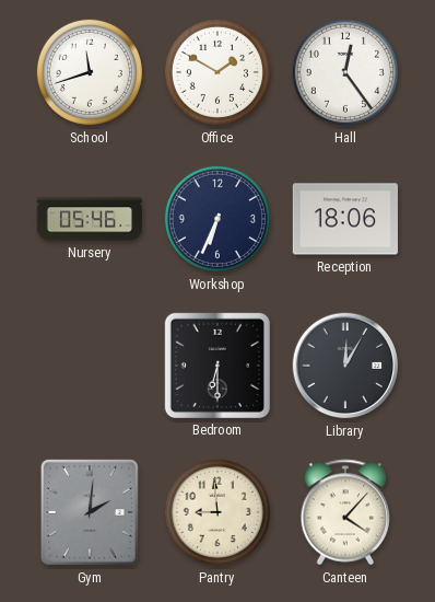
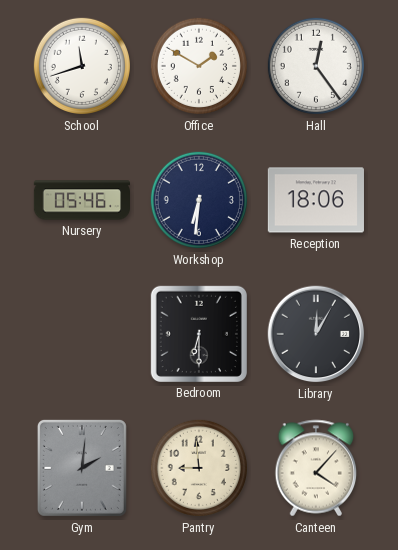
Workshop: 6:34 -> 6:31
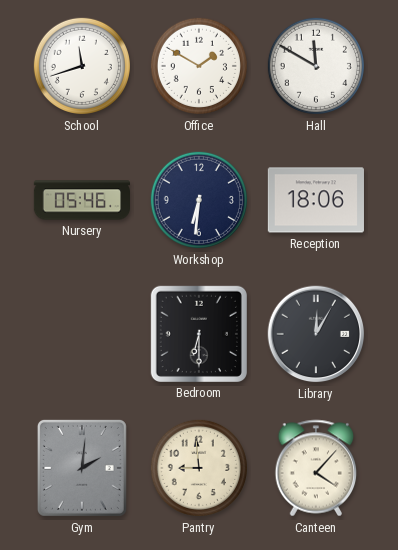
Hall: 12:24 -> 11:50
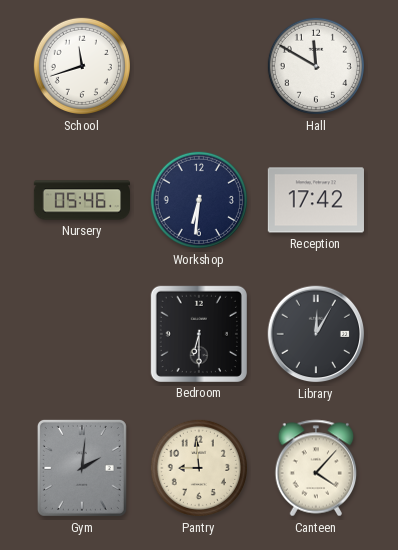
Office: 1:50 -> none
Reception: 18:06 -> 17:42
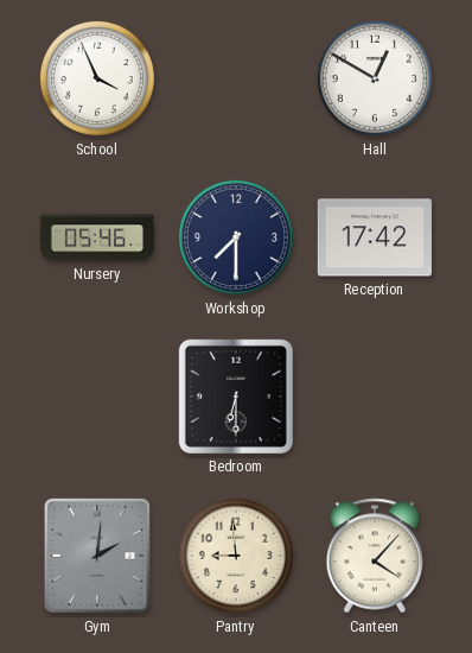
School: 11:42 -> 3:56
Hall: 11:50 -> 12:50
Workshop: 6:31 -> 7:30
Library: 12:05 -> none
